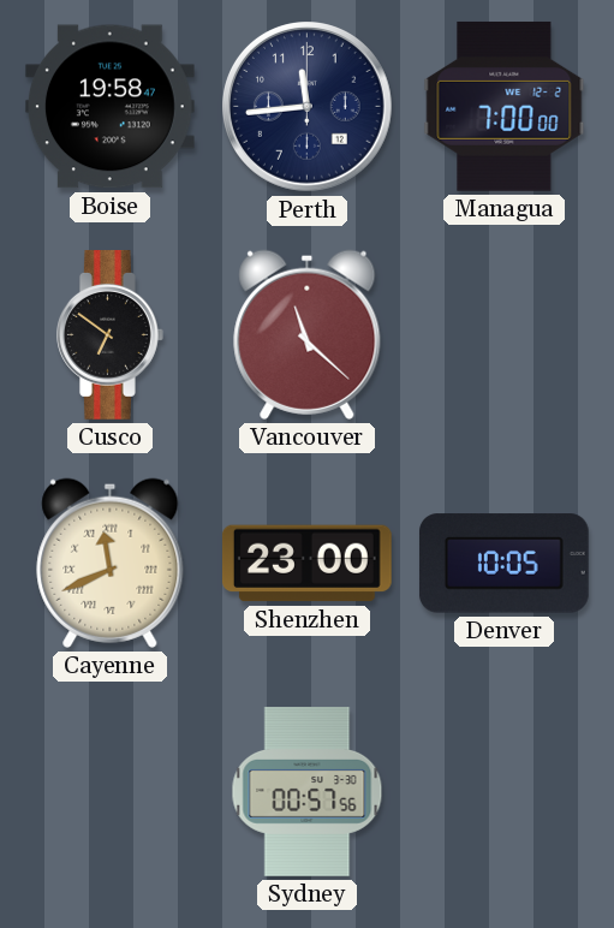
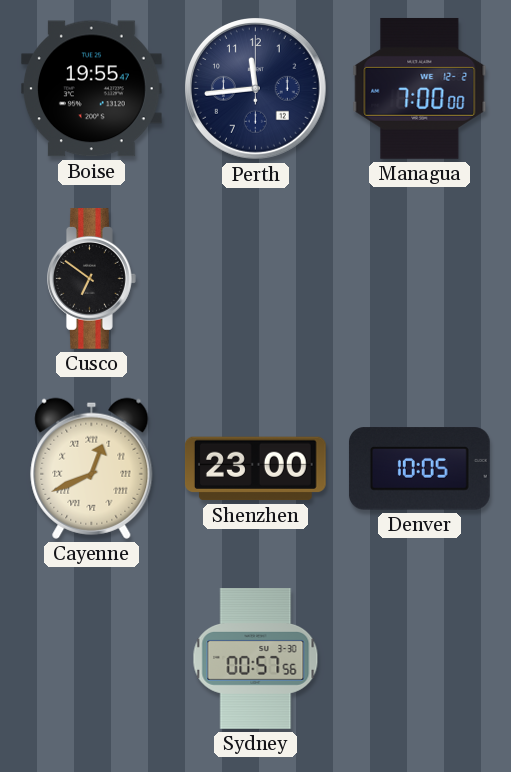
Boise: 19:58 -> 19:55
Vancouver: 11:22 -> none
Cayenne: 11:41 -> 12:41
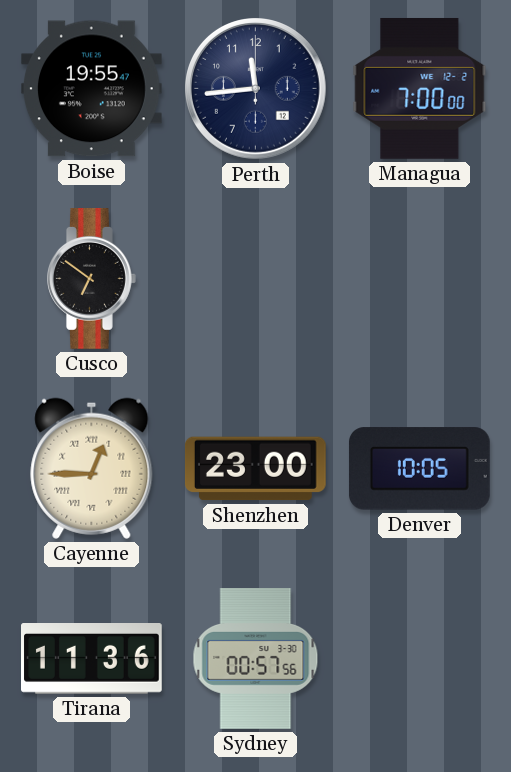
Cayenne: 12:41 -> 12:45
Tirana: none -> 11:36
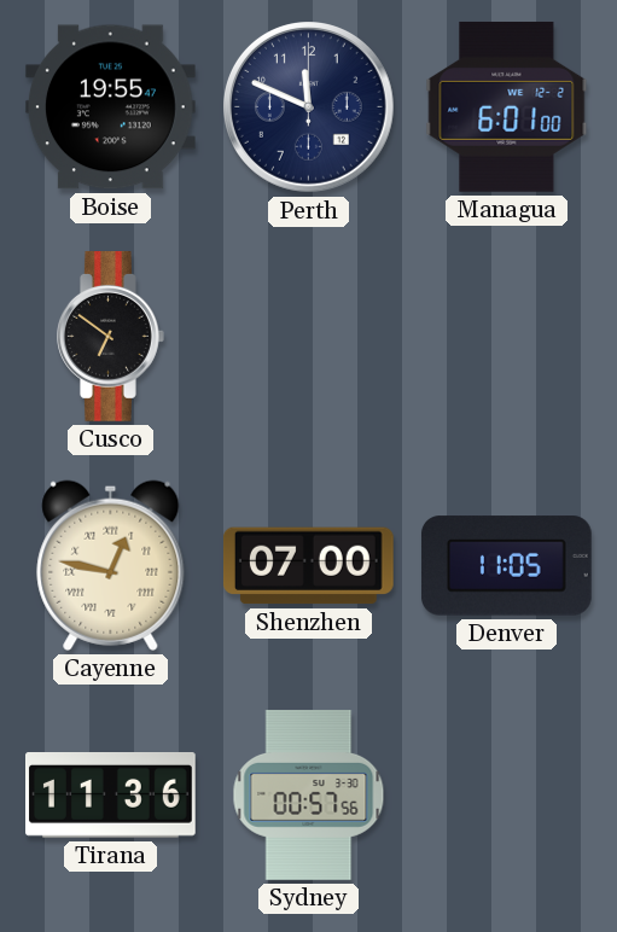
Perth: 11:44 -> 11:49
Managua: 7:00 -> 6:01
Cayenne: 12:45 -> 12:47
Shenzhen: 23:00 -> 07:00
Denver: 10:05 -> 11:05
